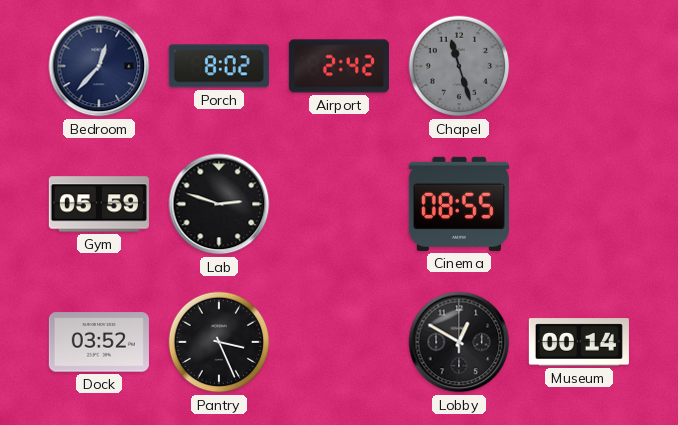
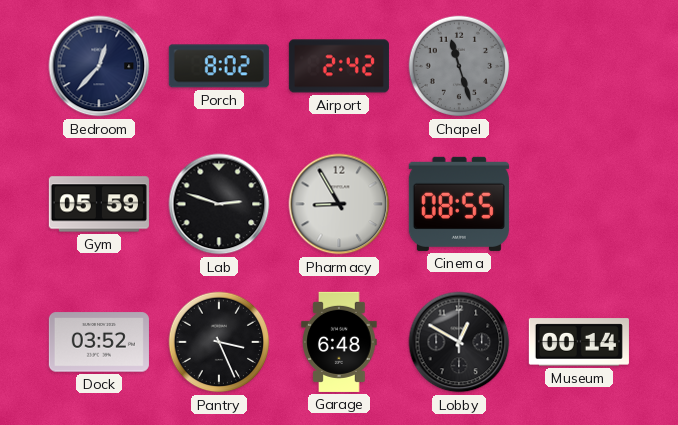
Pharmacy: none -> 8:55
Garage: none -> 6:48
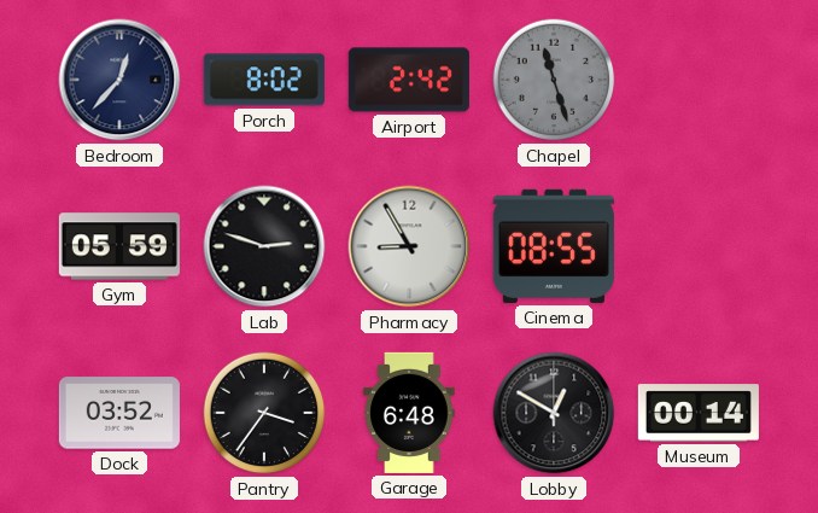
Pantry: 3:26 -> 3:36
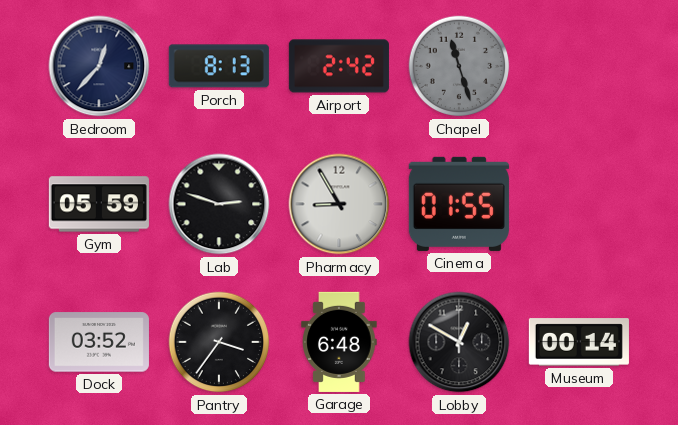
Porch: 8:02 -> 8:13
Cinema: 08:55 -> 01:55
